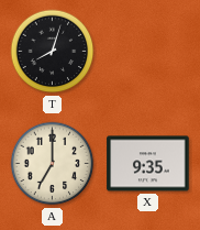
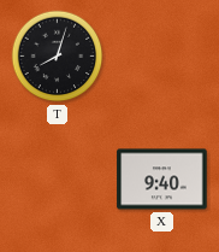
A: 7:00 -> none
X: 9:35 -> 9:40
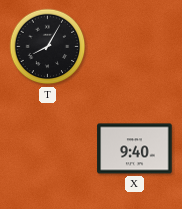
T: 8:03 -> 8:05
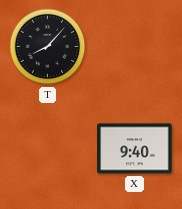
T: 8:05 -> 8:07
